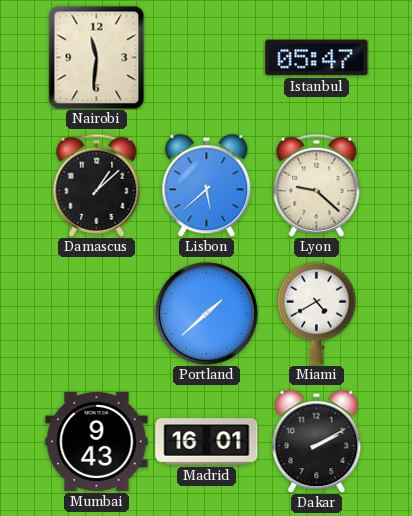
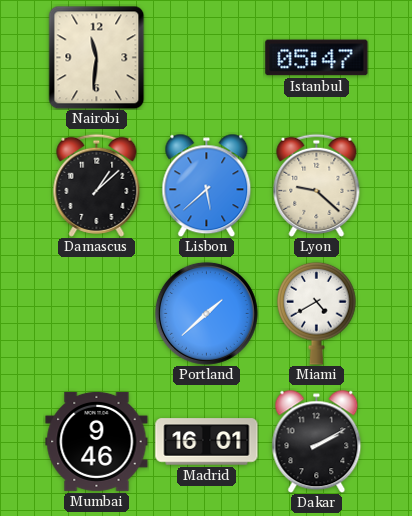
Mumbai: 9:43 -> 9:46
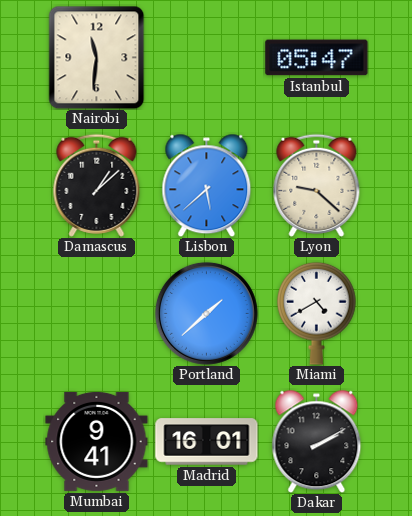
Mumbai: 9:46 -> 9:41
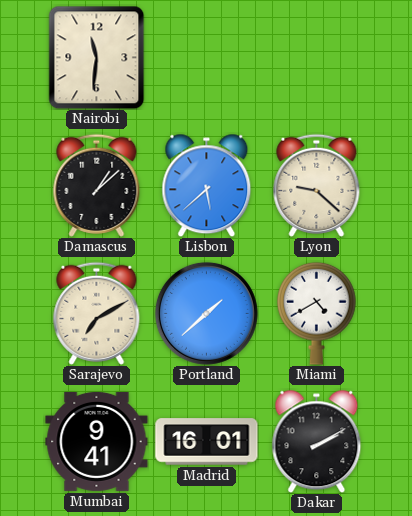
Istanbul: 05:47 -> none
Sarajevo: none -> 7:10
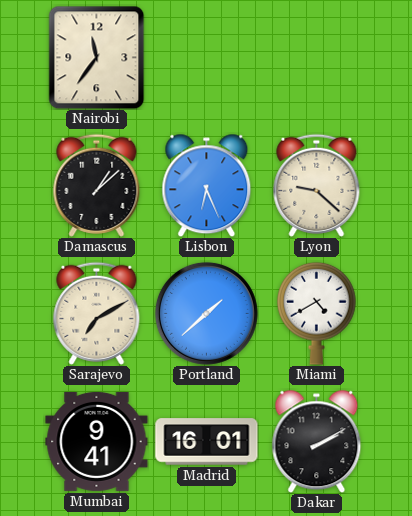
Nairobi: 11:31 -> 11:36
Lisbon: 5:38 -> 6:26
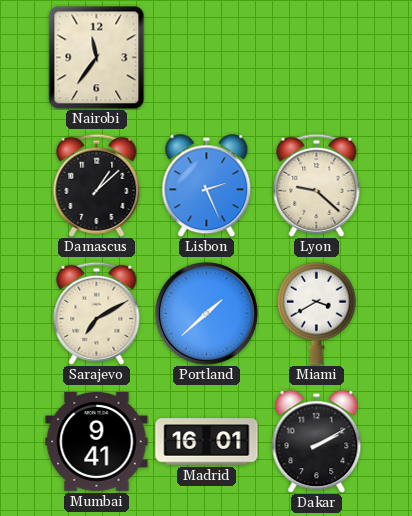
Lisbon: 6:26 -> 2:26
Miami: 4:40 -> 3:40
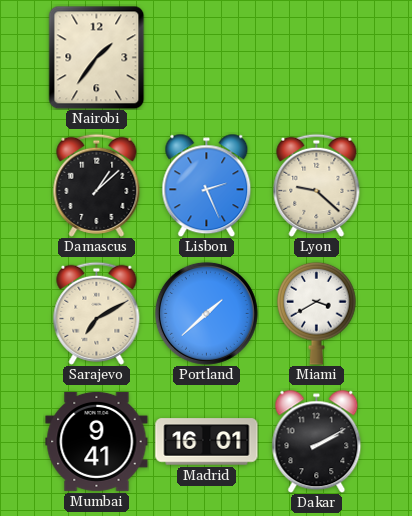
Nairobi: 11:36 -> 1:36
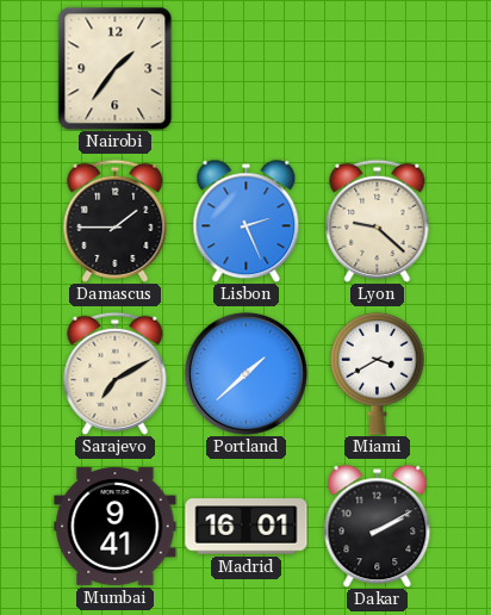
Damascus: 1:08 -> 1:45
